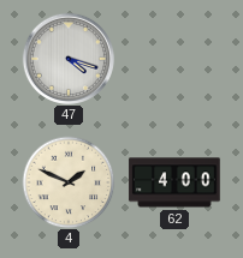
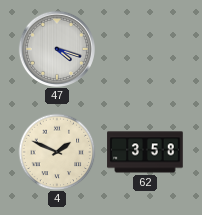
62: 4:00 -> 3:58
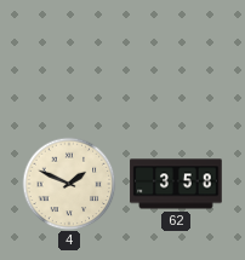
47: 4:18 -> none
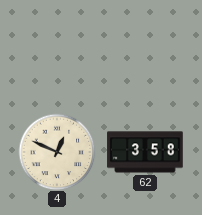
4: 1:49 -> 12:49
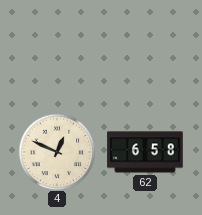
62: 3:58 -> 6:58
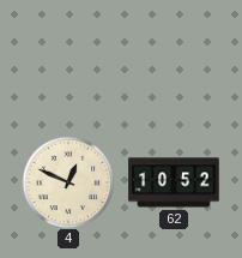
62: 6:58 -> 10:52
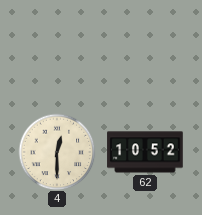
4: 12:49 -> 12:30
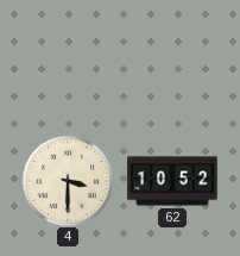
4: 12:30 -> 3:30
